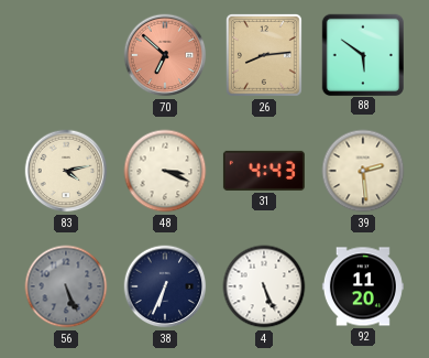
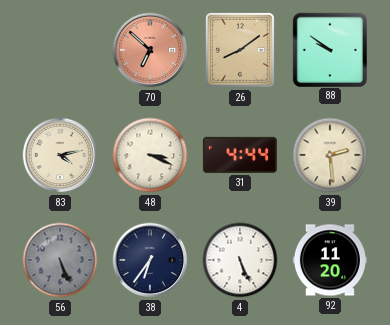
26: 8:14 -> 8:09
88: 5:51 -> 9:51
31: 4:43 -> 4:44
38: 6:34 -> 6:36
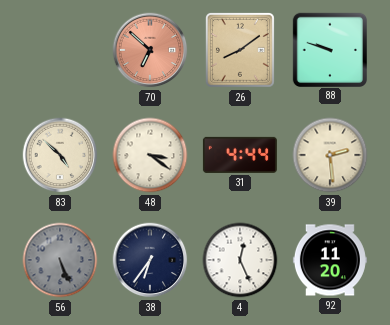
88: 9:51 -> 9:48
83: 4:13 -> 4:52
48: 3:19 -> 3:21
4: 5:26 -> 12:26
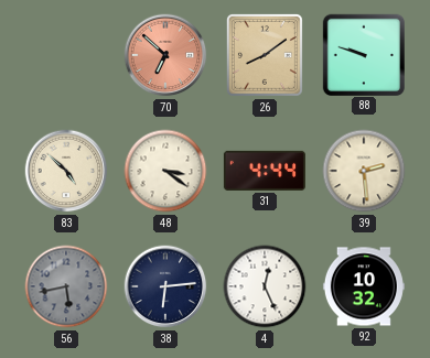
56: 5:26 -> 5:43
38: 6:36 -> 6:14
92: 11:20 -> 10:32
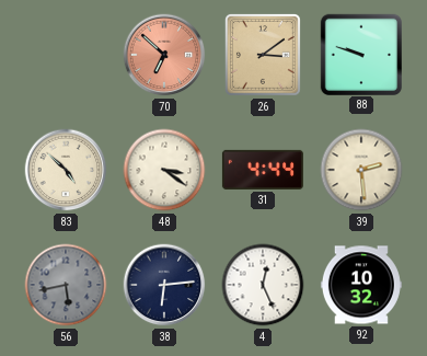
26: 8:09 -> 3:09
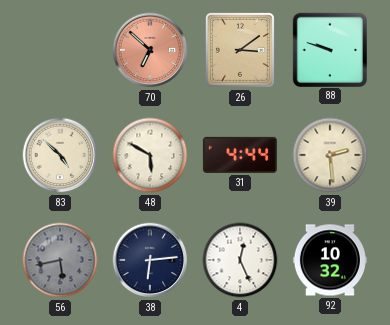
48: 3:21 -> 5:50
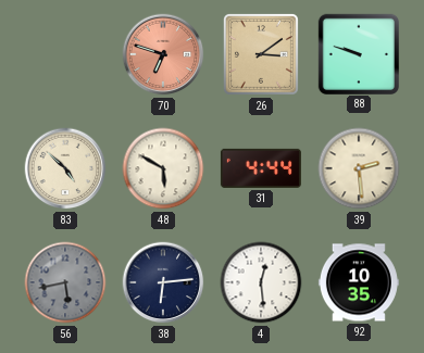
70: 6:52 -> 6:48
4: 12:26 -> 12:29
92: 10:32 -> 10:35
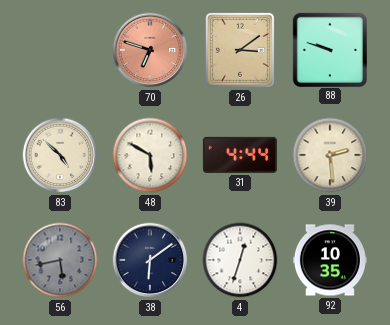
38: 6:14 -> 6:09
4: 12:29 -> 12:33
